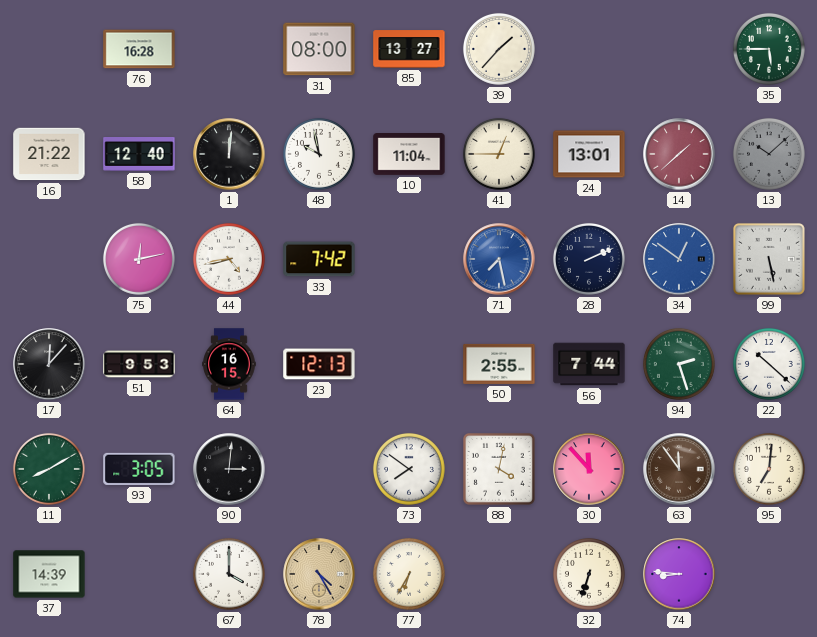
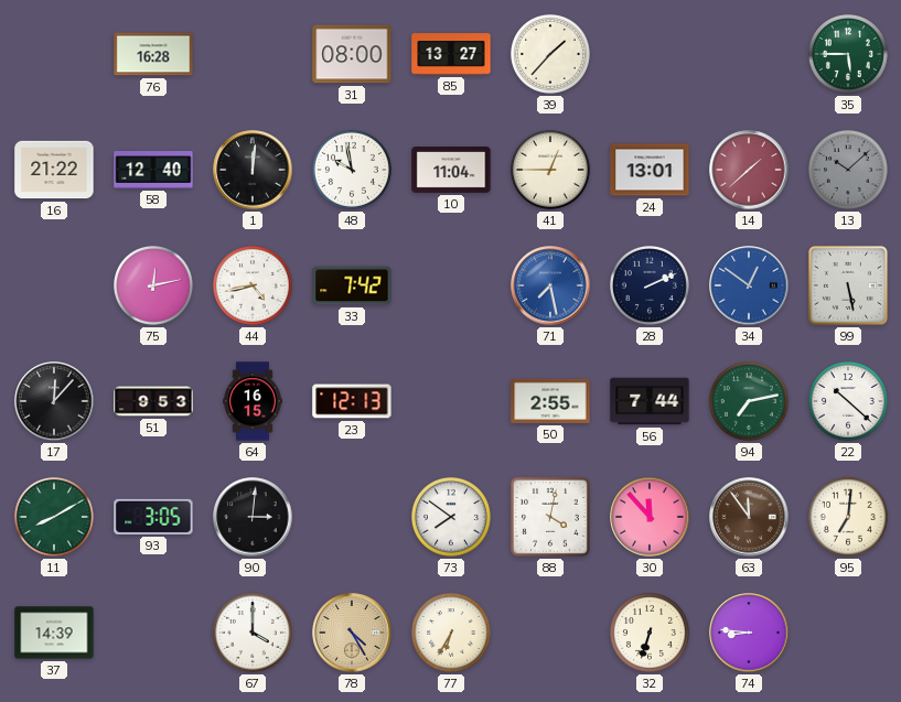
94: 2:27 -> 7:13
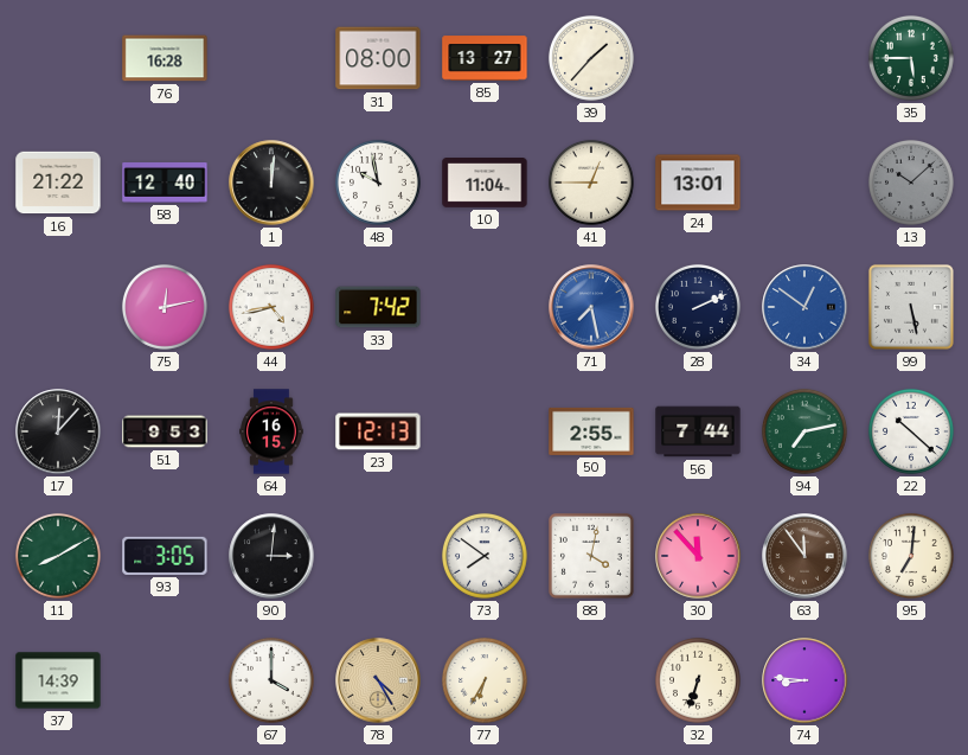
14: 1:38 -> none
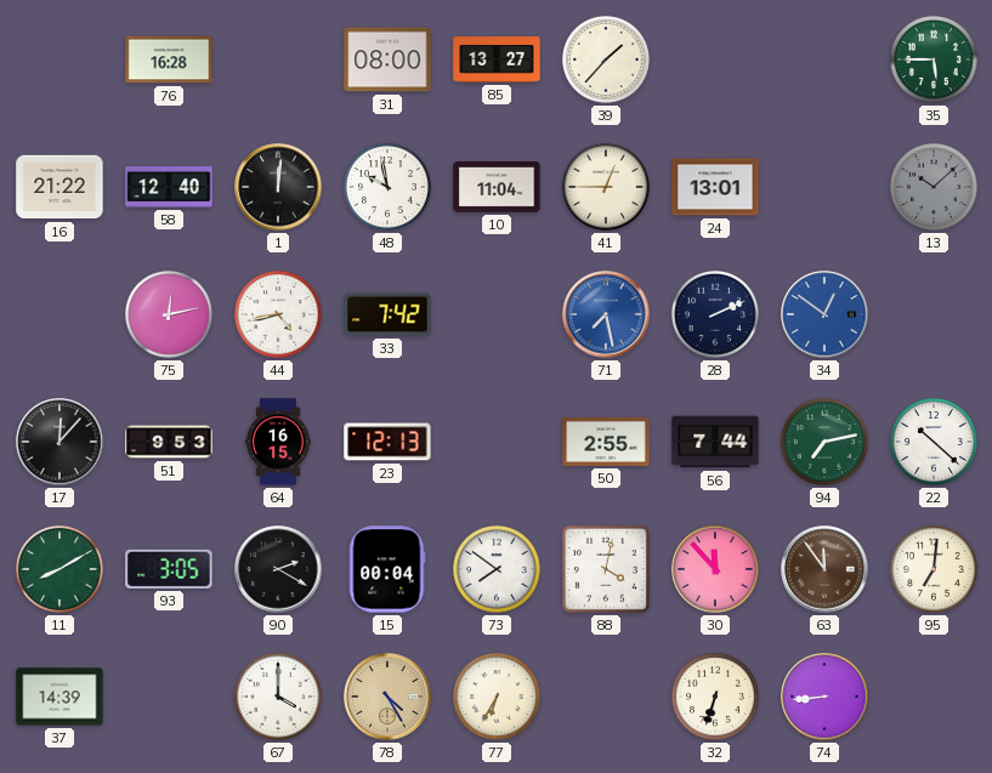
99: 5:28 -> none
90: 3:01 -> 2:20
15: none -> 00:04
74: 8:46 -> 8:44
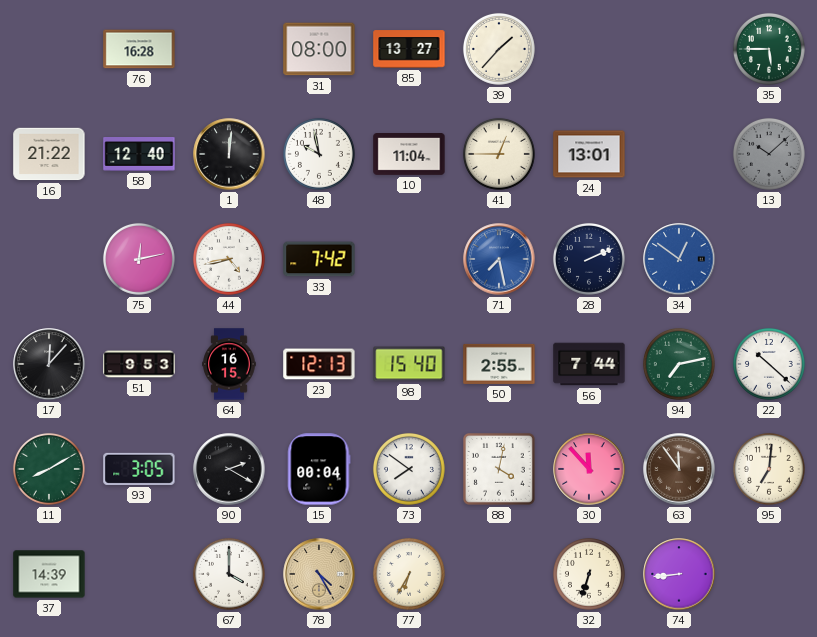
98: none -> 15:40
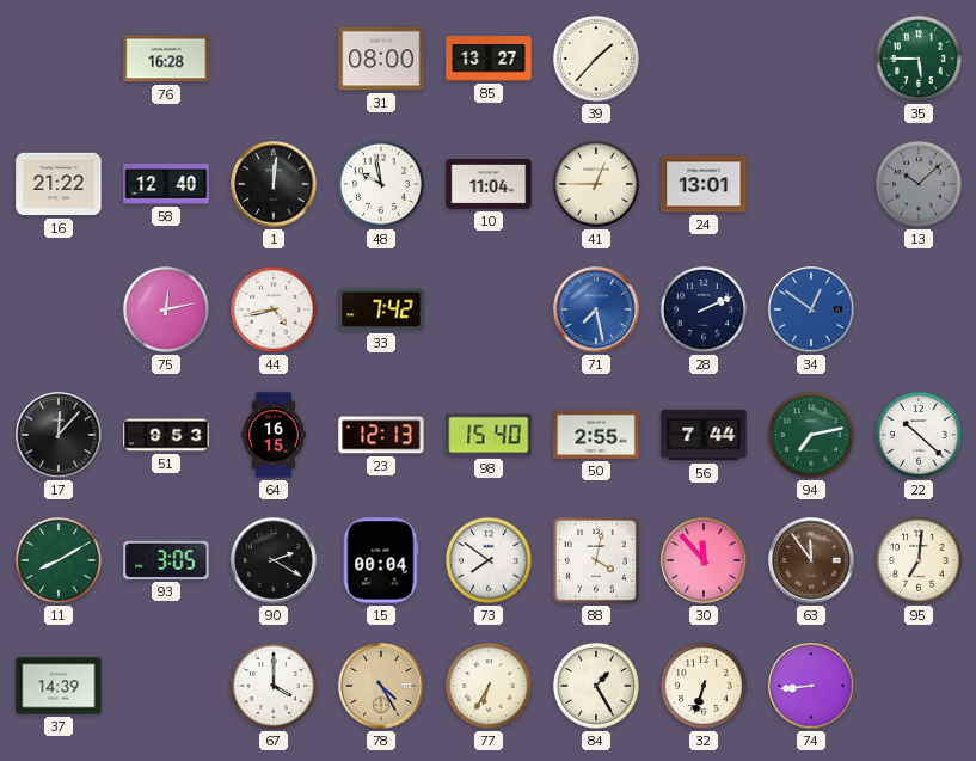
84: none -> 1:25
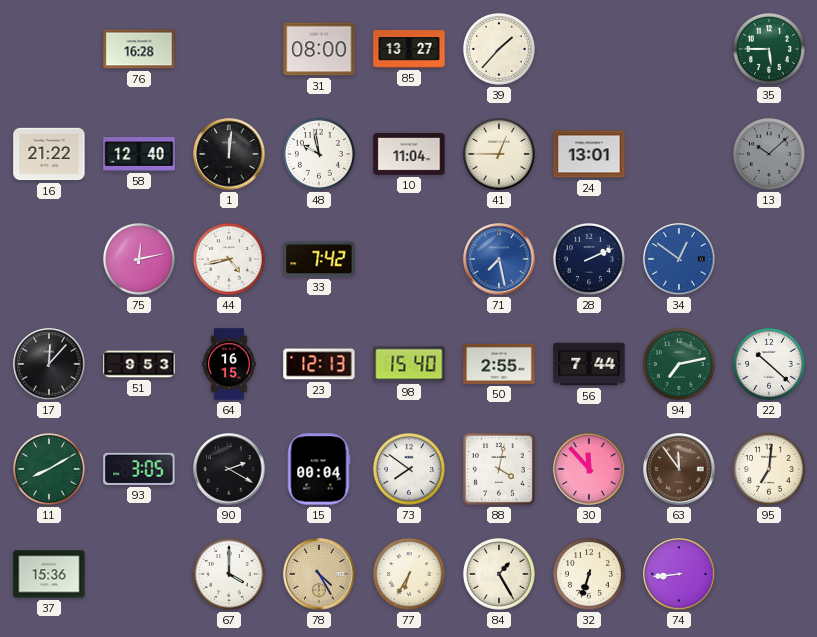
37: 14:39 -> 15:36
